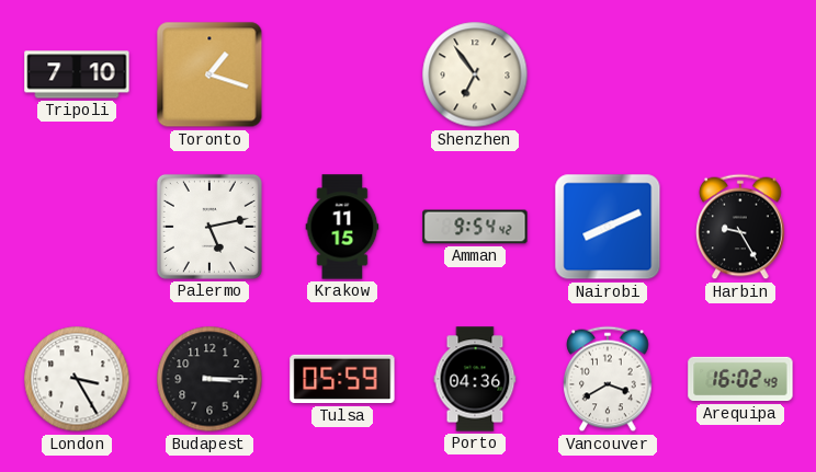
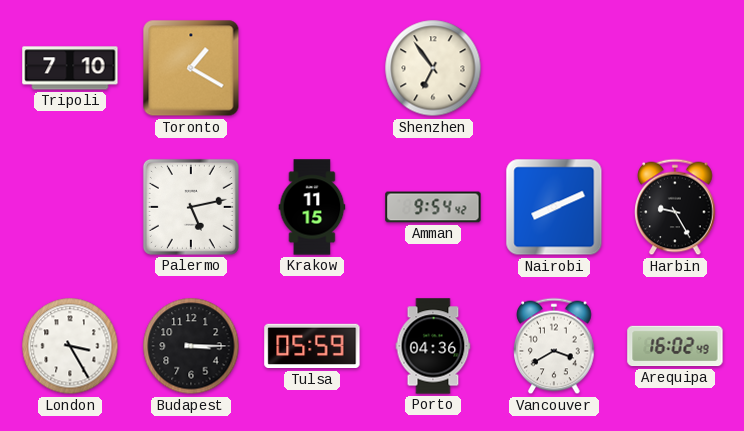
Toronto: 1:18 -> 1:20
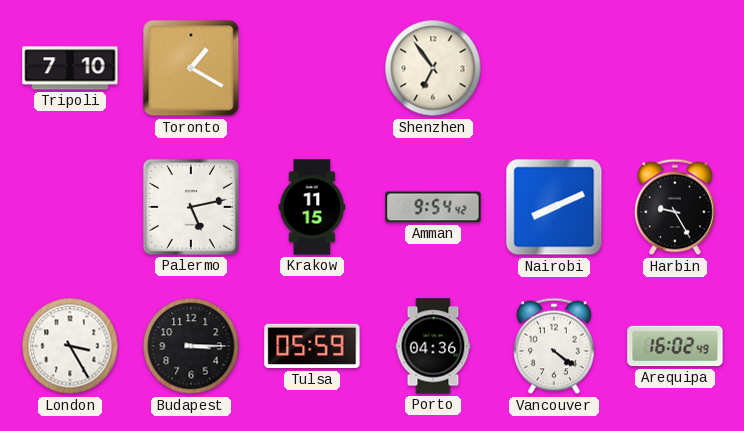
Vancouver: 3:40 -> 4:21
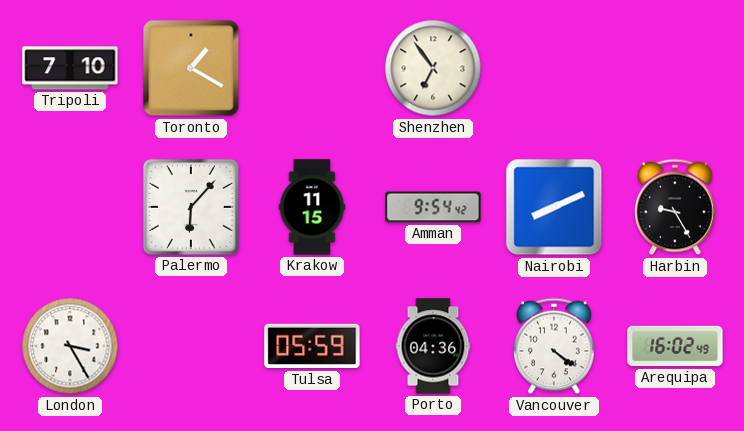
Palermo: 5:13 -> 6:07
Budapest: 3:15 -> none
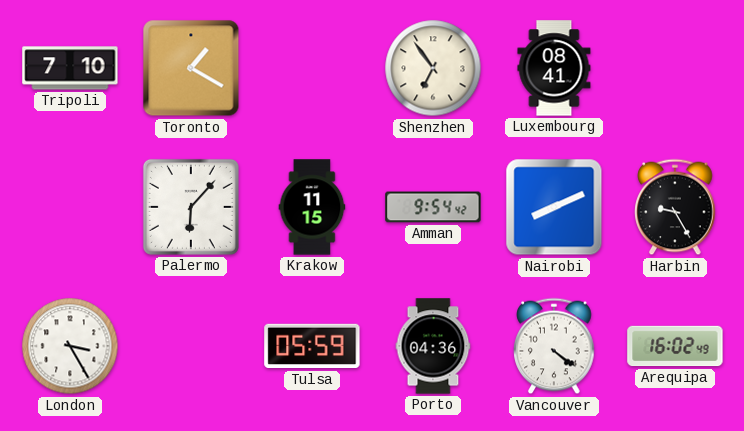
Luxembourg: none -> 08:41
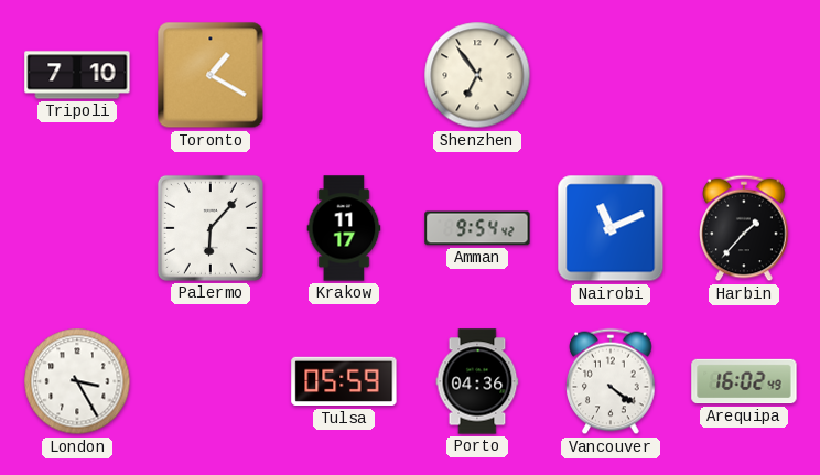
Luxembourg: 08:41 -> none
Krakow: 11:15 -> 11:17
Nairobi: 8:11 -> 11:11
Harbin: 9:25 -> 1:37
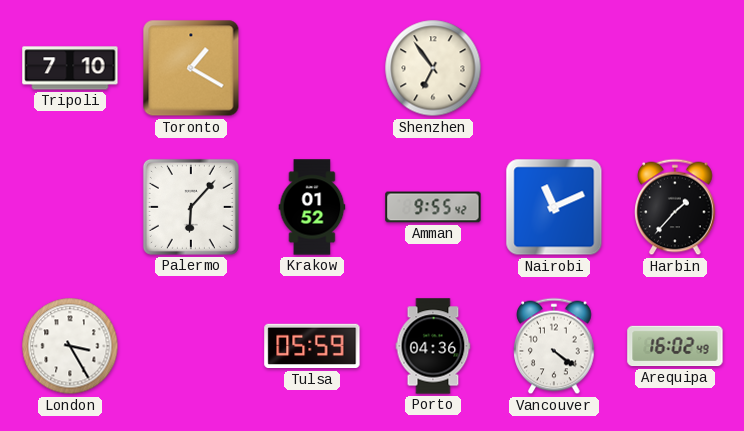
Krakow: 11:17 -> 01:52
Amman: 9:54 -> 9:55
